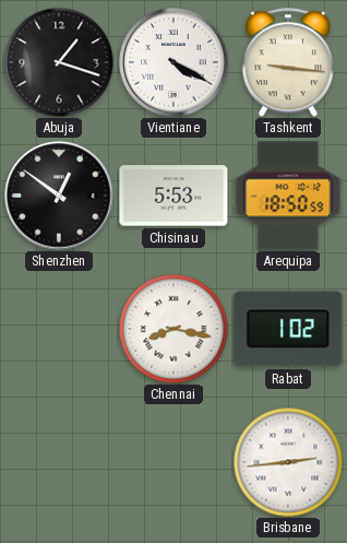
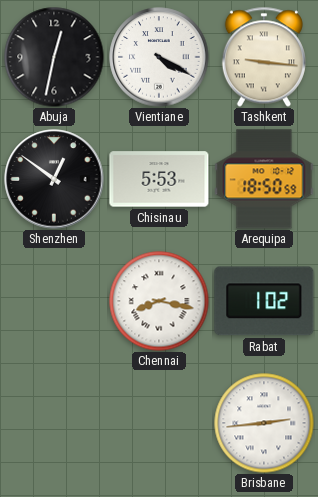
Abuja: 1:18 -> 12:32
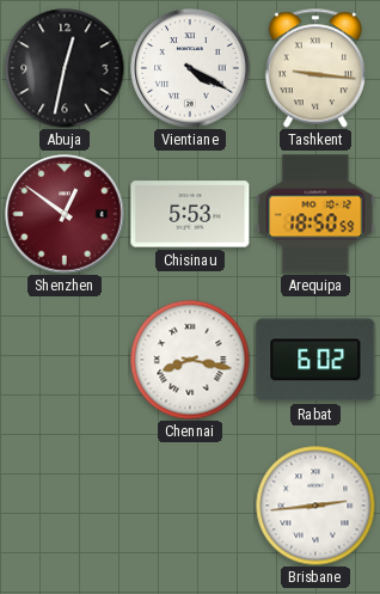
Shenzhen dial: black -> burgundy
Rabat: 1:02 -> 6:02
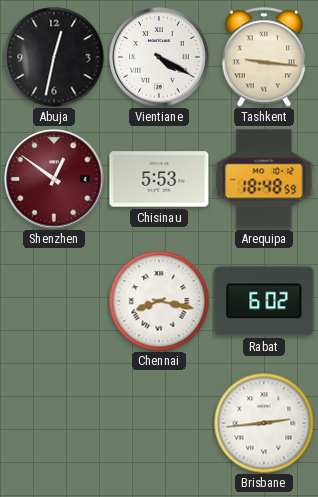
Arequipa: 18:50 -> 18:48
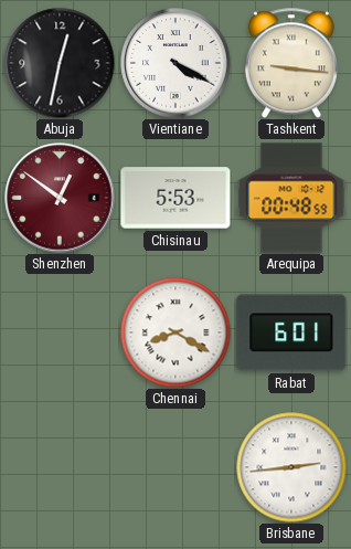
Arequipa: 18:48 -> 00:48
Chennai: 8:17 -> 8:20
Rabat: 6:02 -> 6:01
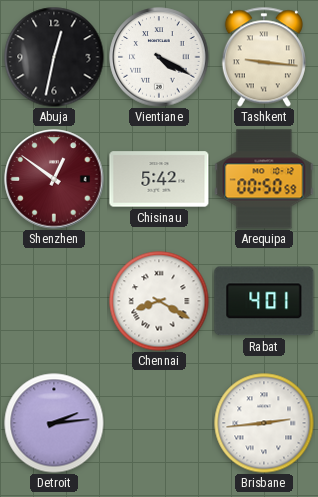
Chisinau: 5:53 -> 5:42
Arequipa: 00:48 -> 00:50
Rabat: 6:01 -> 4:01
Detroit: none -> 2:14
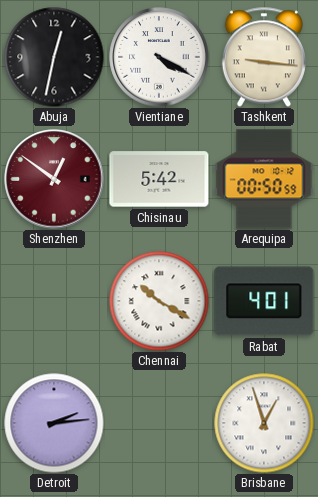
Chennai: 8:20 -> 10:20
Brisbane: 2:44 -> 12:57
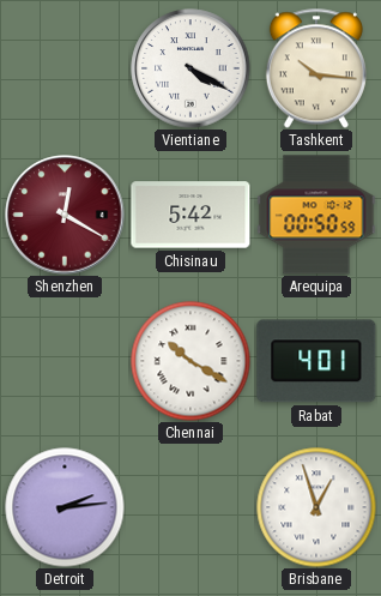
Abuja: 12:32 -> none
Tashkent: 9:16 -> 10:16
Shenzhen: 12:51 -> 12:20
